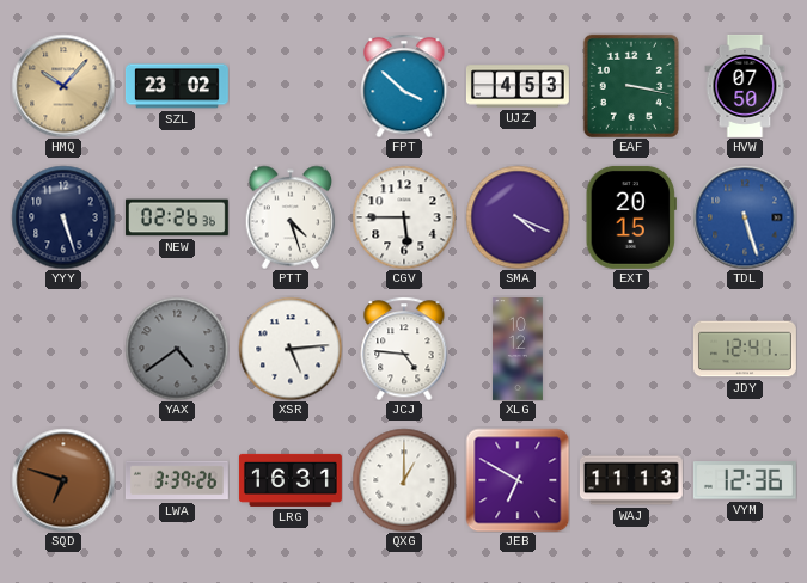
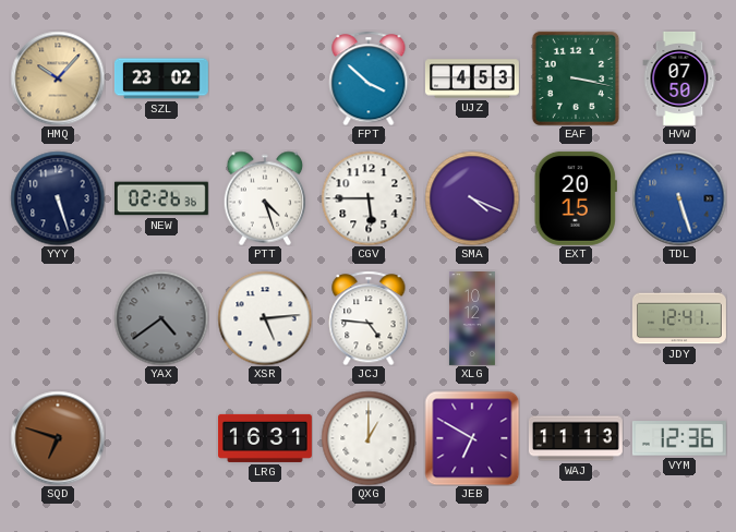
LWA: 3:39 -> none
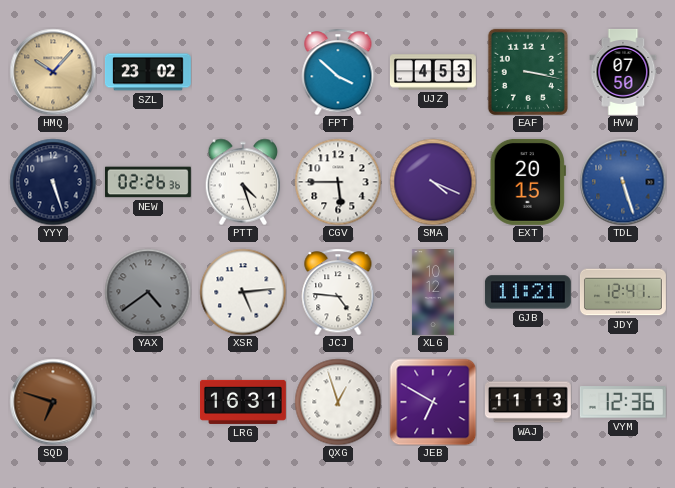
GJB: none -> 11:21
QXG: 1:00 -> 12:57
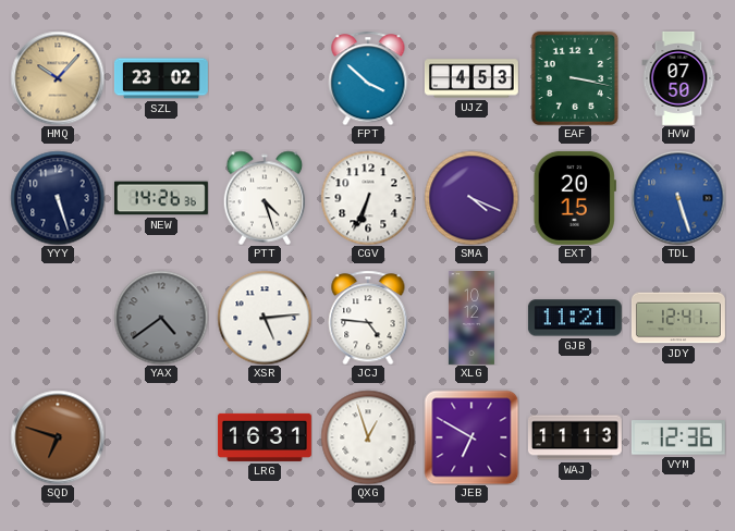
NEW: 02:26 -> 14:26
CGV: 5:45 -> 6:34
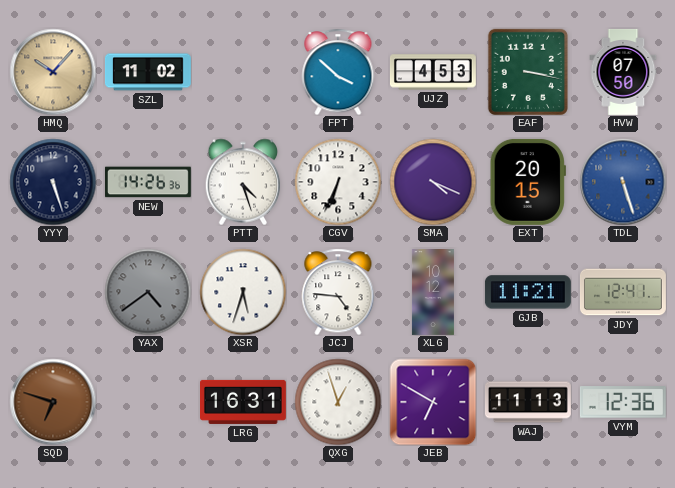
SZL: 23:02 -> 11:02
XSR: 5:14 -> 5:33
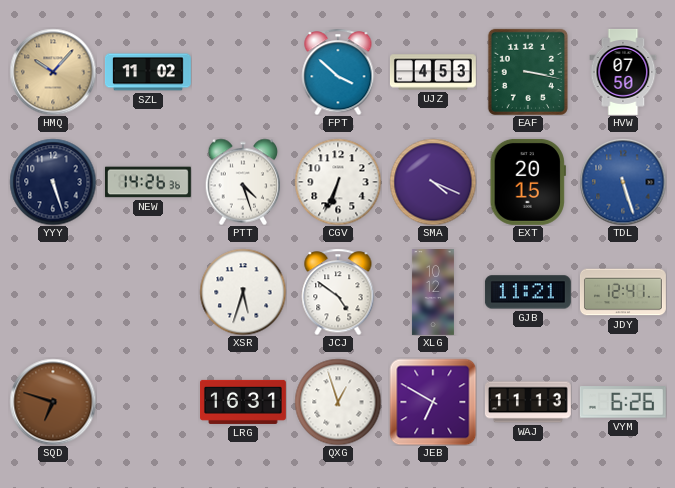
YAX: 4:39 -> none
JCJ: 4:46 -> 4:51
VYM: 12:36 -> 6:26
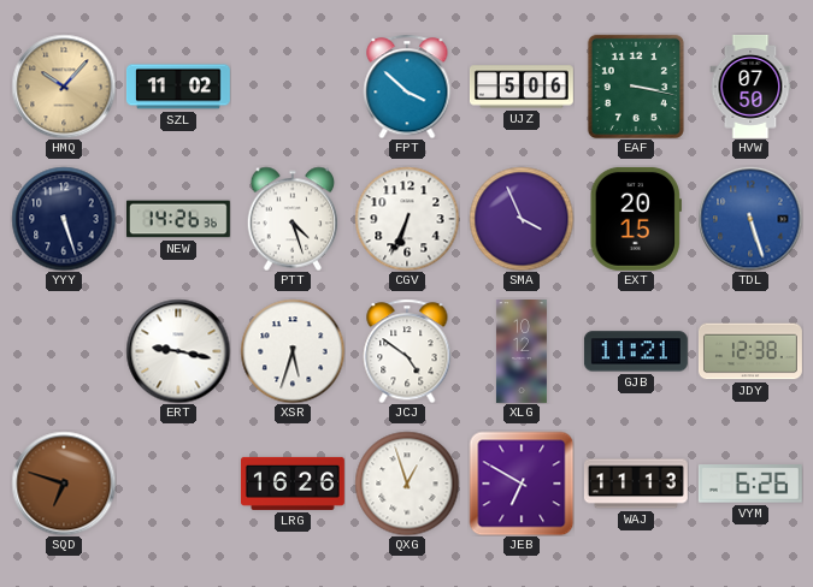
UJZ: 4:53 -> 5:06
SMA: 4:19 -> 3:56
ERT: none -> 9:17
JDY: 12:41 -> 12:38
LRG: 16:31 -> 16:26
